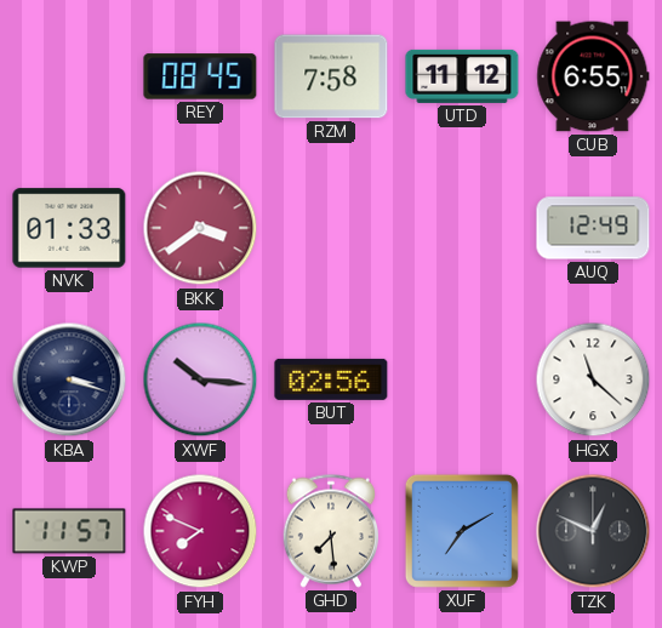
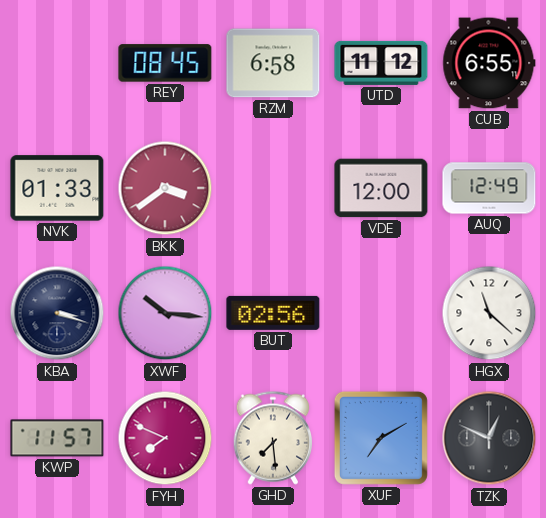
RZM: 7:58 -> 6:58
VDE: none -> 12:00
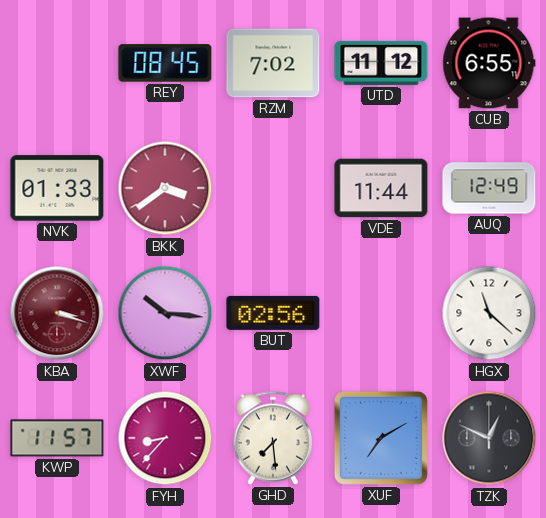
RZM: 6:58 -> 7:02
VDE: 12:00 -> 11:44
KBA dial: navy -> burgundy
FYH: 7:49 -> 8:37
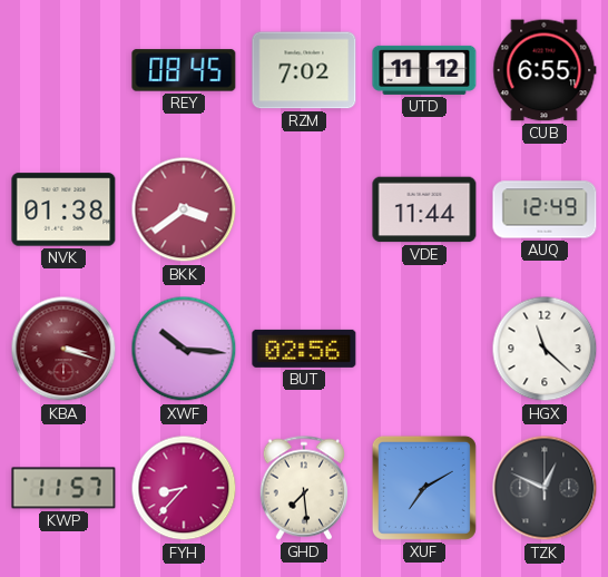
NVK: 01:33 -> 01:38
